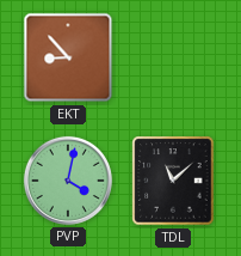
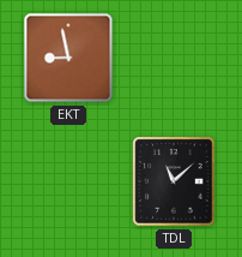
EKT: 8:53 -> 8:58
PVP: 4:02 -> none
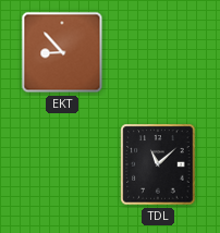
EKT: 8:58 -> 8:53
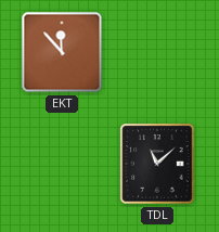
EKT: 8:53 -> 11:53
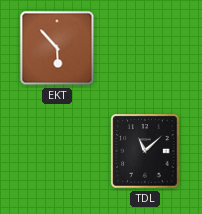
EKT: 11:53 -> 5:53
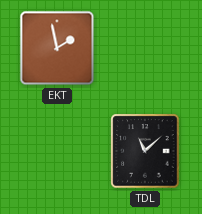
EKT: 5:53 -> 1:58
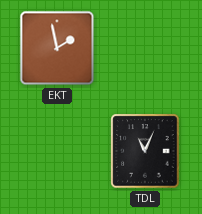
TDL: 11:08 -> 11:04
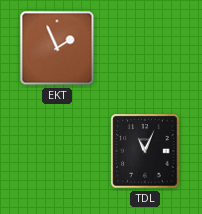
EKT: 1:58 -> 1:56
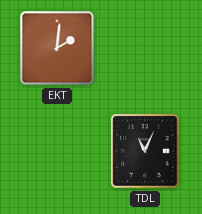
EKT: 1:56 -> 2:01
